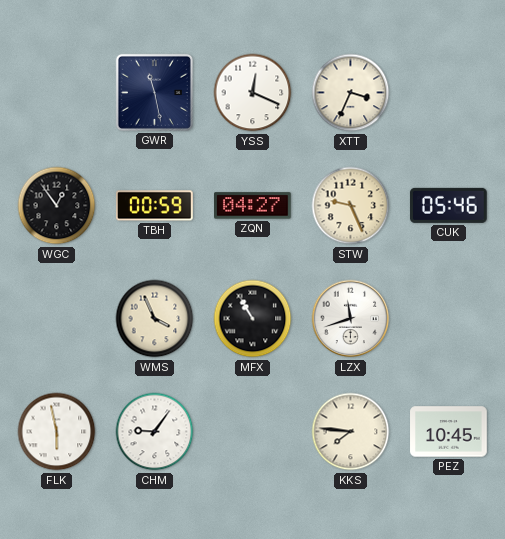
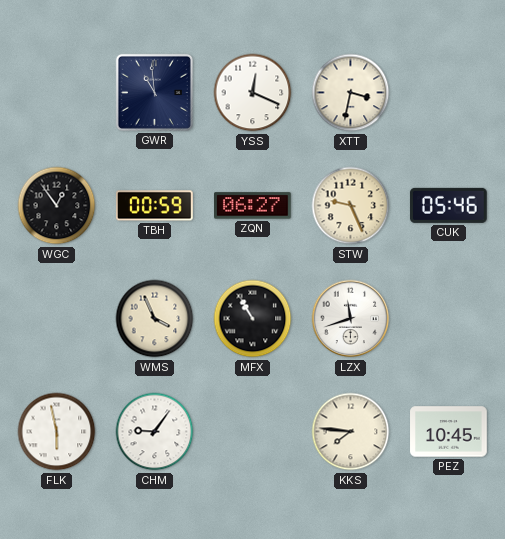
GWR: 11:28 -> 10:59
XTT: 3:34 -> 3:32
ZQN: 04:27 -> 06:27
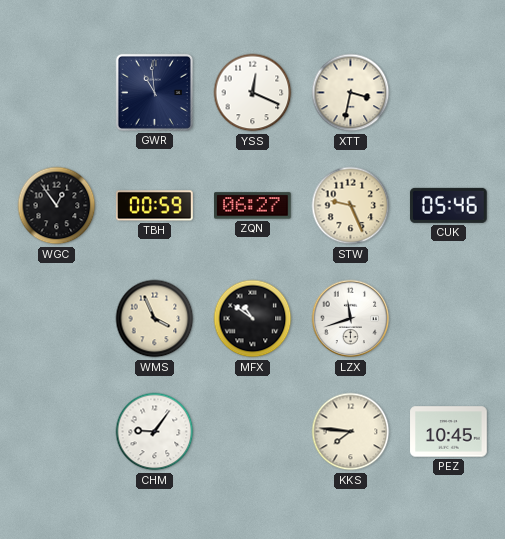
MFX: 10:55 -> 10:51
FLK: 5:58 -> none
